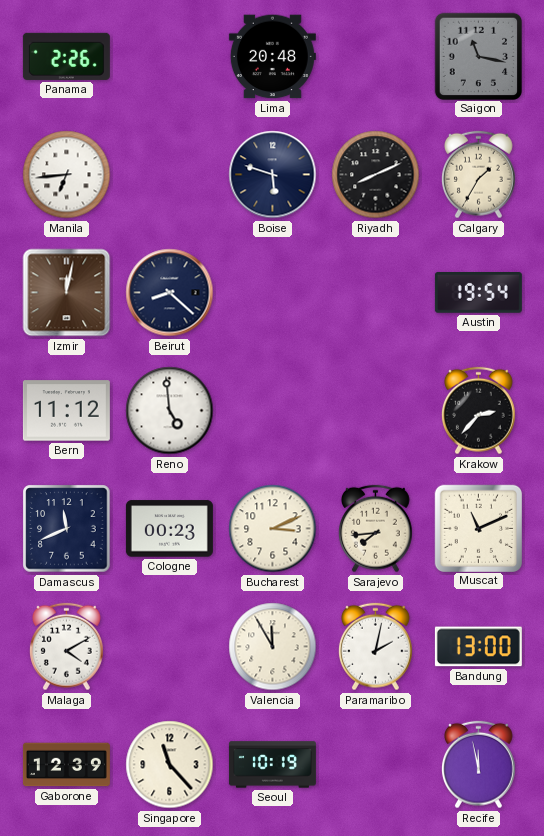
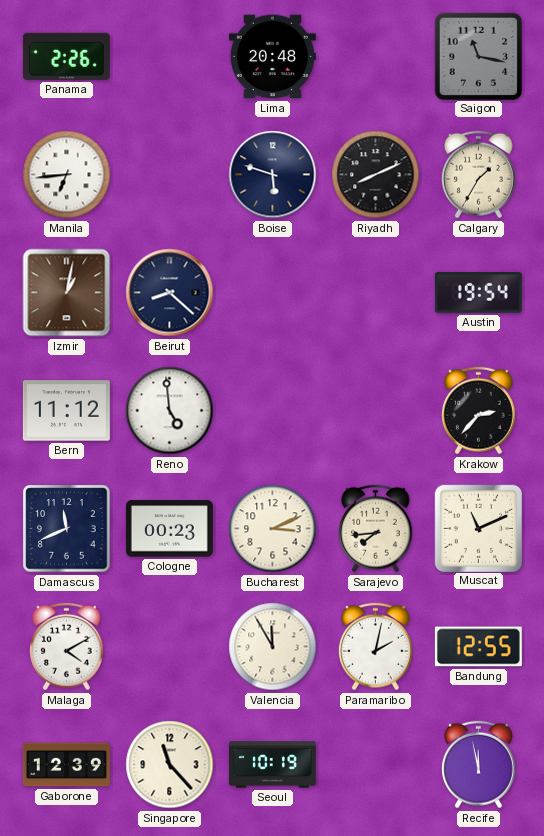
Izmir: 12:02 -> 1:02
Bandung: 13:00 -> 12:55
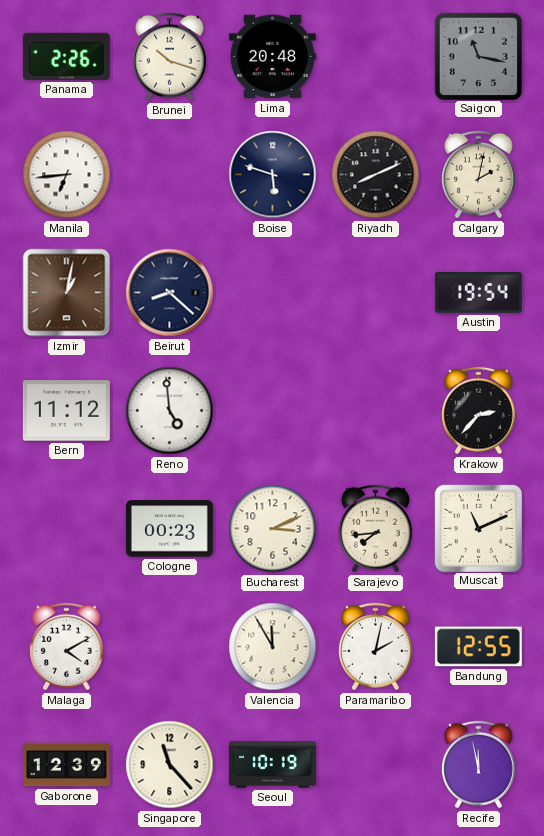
Brunei: none -> 10:18
Calgary: 1:35 -> 2:02
Damascus: 11:41 -> none
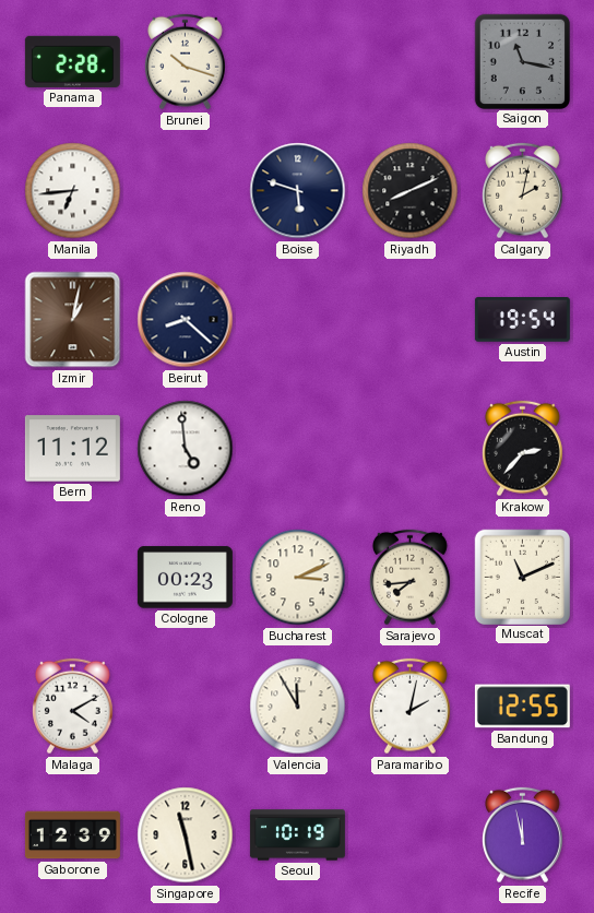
Panama: 2:26 -> 2:28
Lima: 20:48 -> none
Singapore: 11:23 -> 11:28
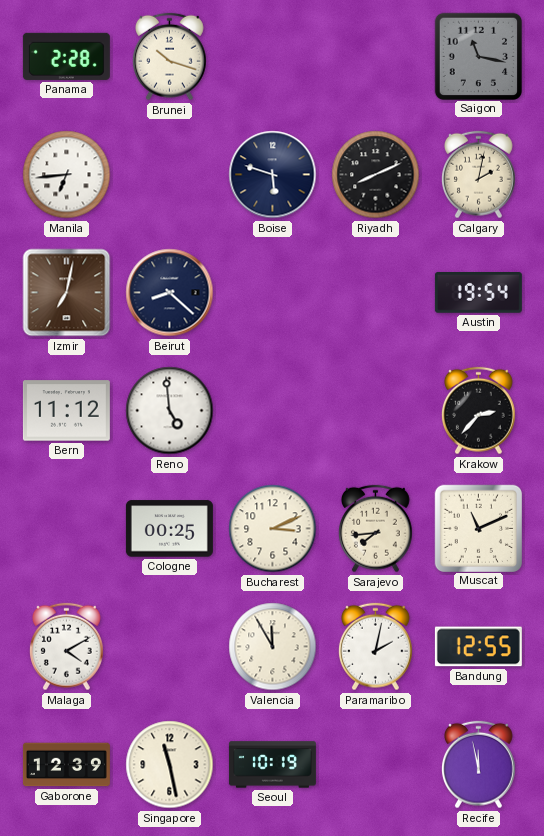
Izmir: 1:02 -> 7:02
Cologne: 00:23 -> 00:25
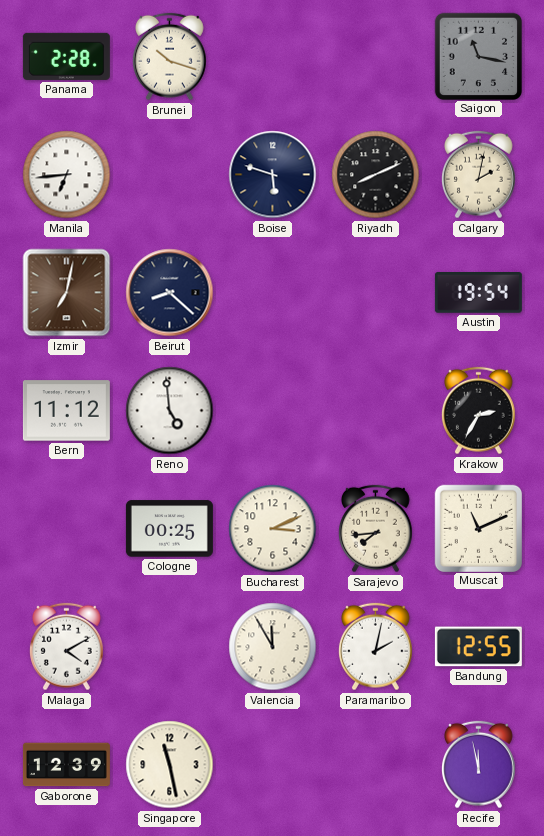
Krakow: 2:37 -> 2:35
Seoul: 10:19 -> none
